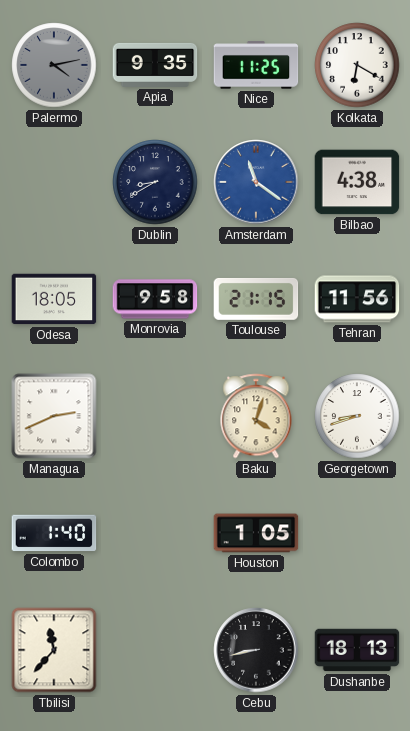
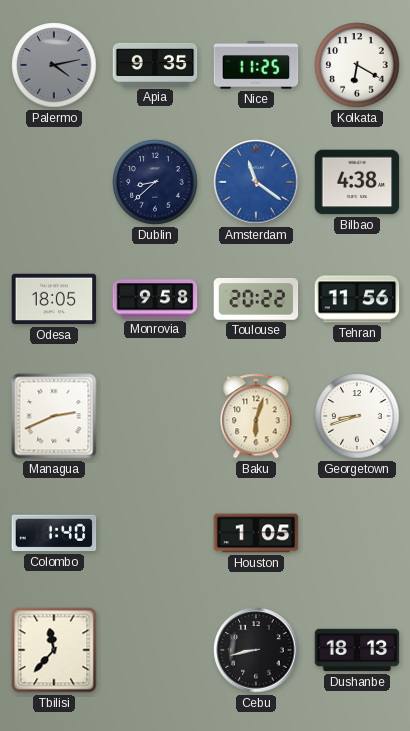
Dublin: 8:40 -> 8:38
Toulouse: 21:15 -> 20:22
Baku: 4:03 -> 6:03
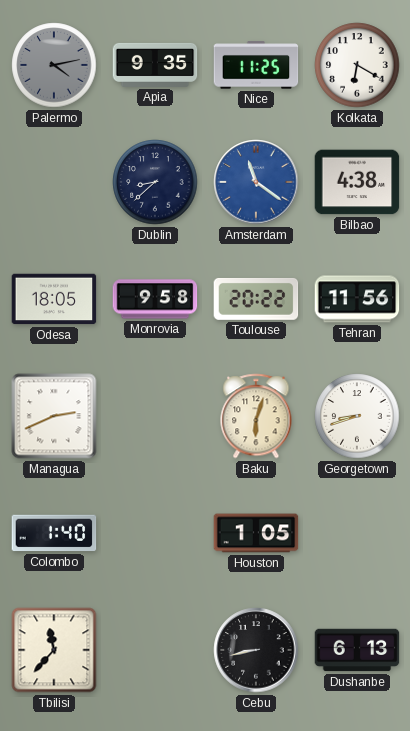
Dushanbe: 18:13 -> 6:13
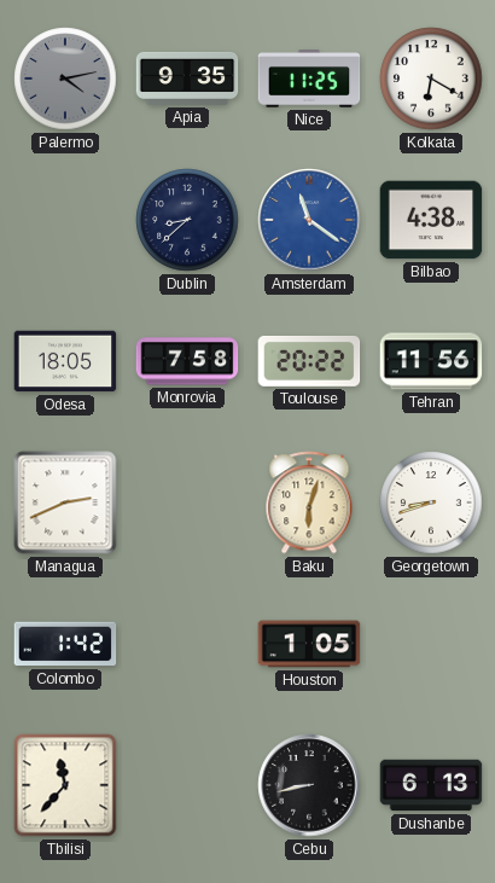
Monrovia: 9:58 -> 7:58
Colombo: 1:40 -> 1:42
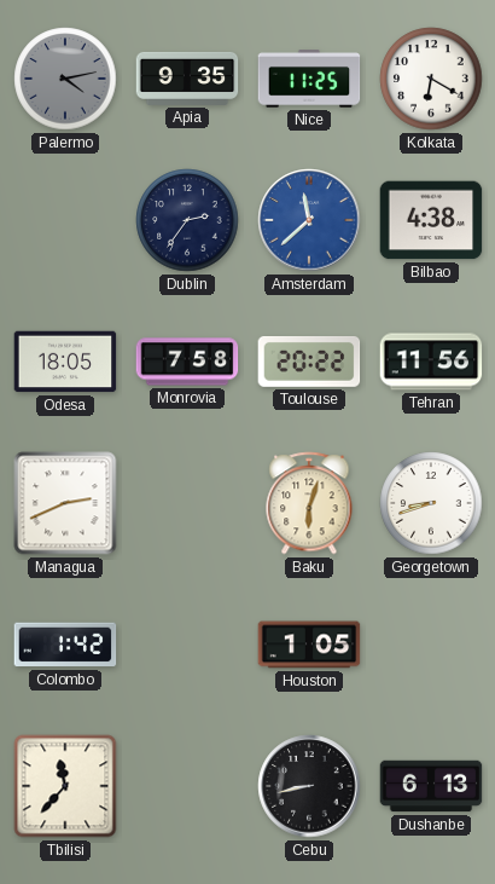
Dublin: 8:38 -> 2:36
Amsterdam: 11:21 -> 11:38
